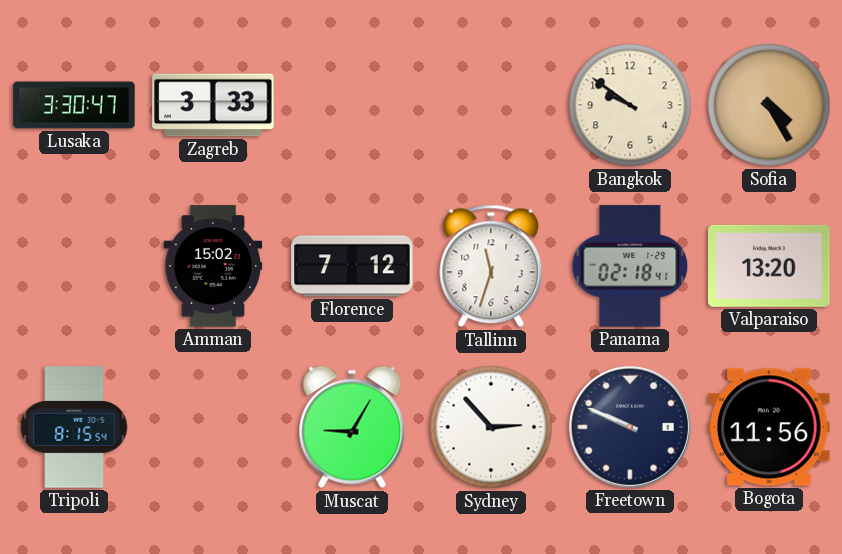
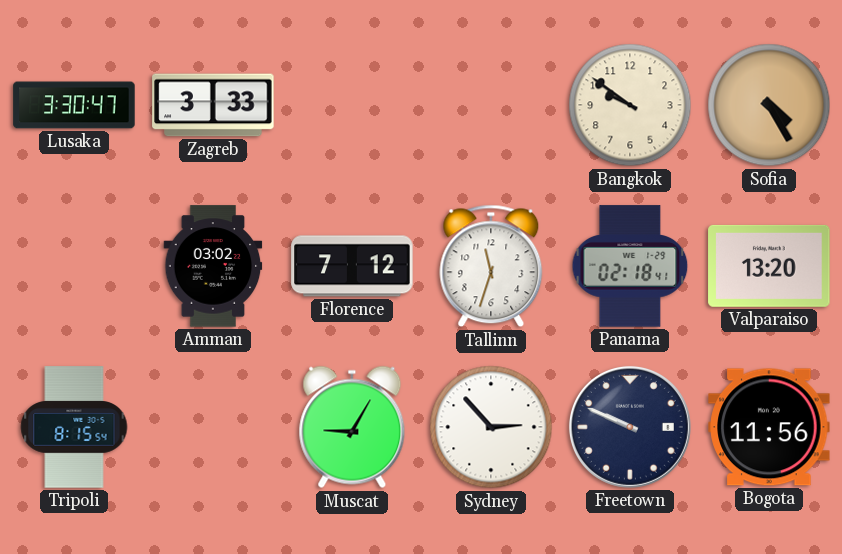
Amman: 15:02 -> 03:02
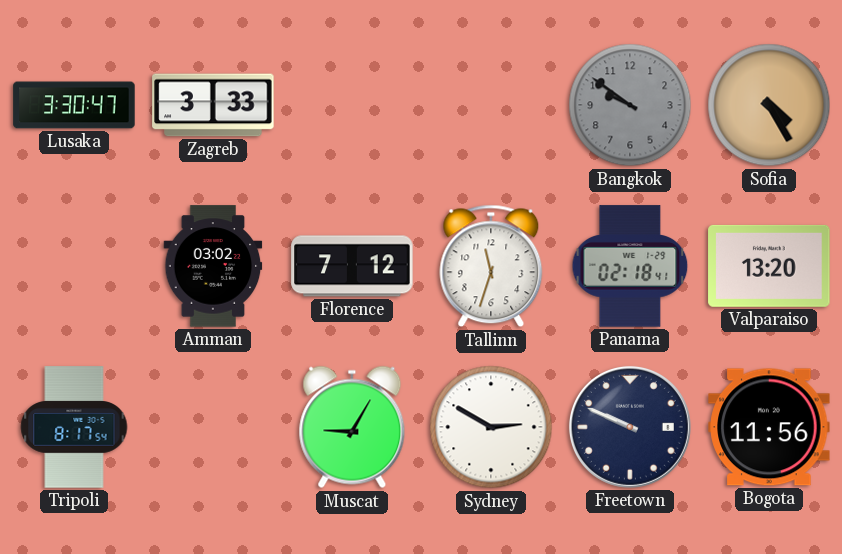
Bangkok dial: cream -> grey
Tripoli: 8:15 -> 8:17
Sydney: 2:53 -> 2:50
